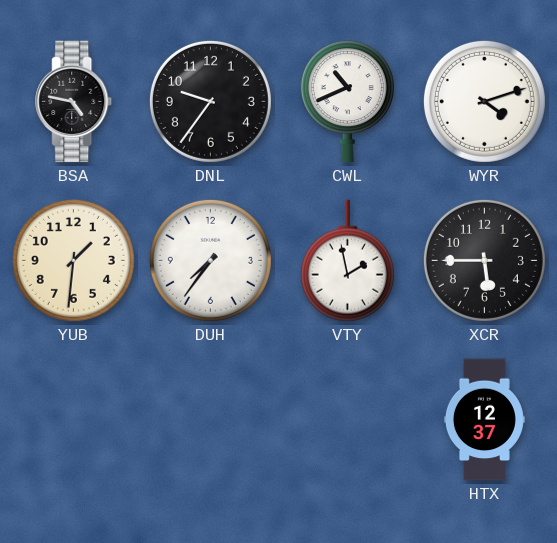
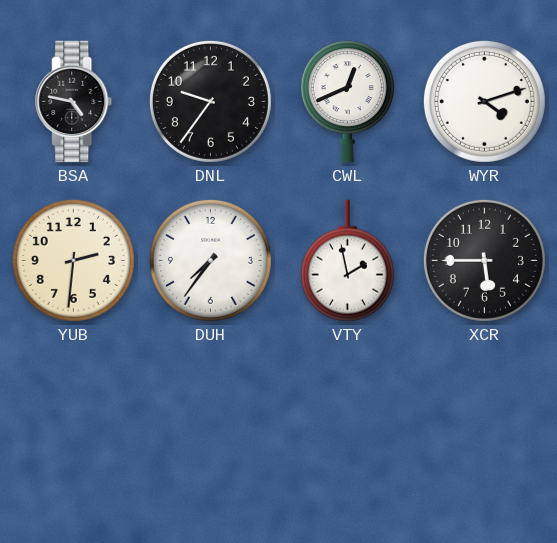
CWL: 10:41 -> 12:41
YUB: 1:31 -> 2:31
HTX: 12:37 -> none
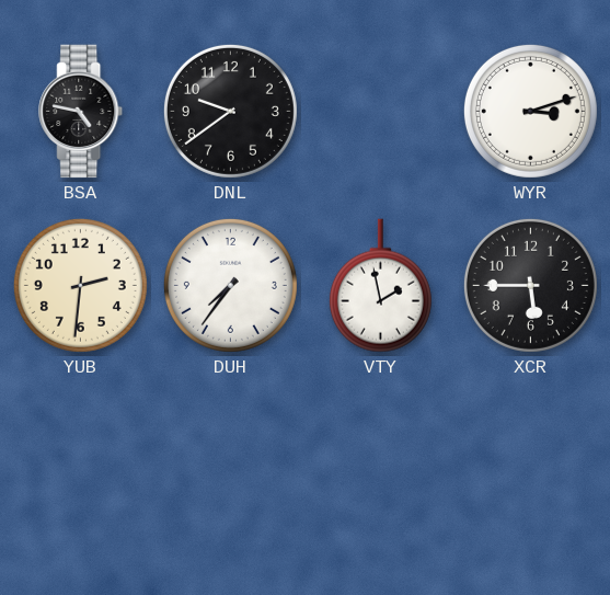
DNL: 9:36 -> 9:39
CWL: 12:41 -> none
WYR: 4:12 -> 3:12
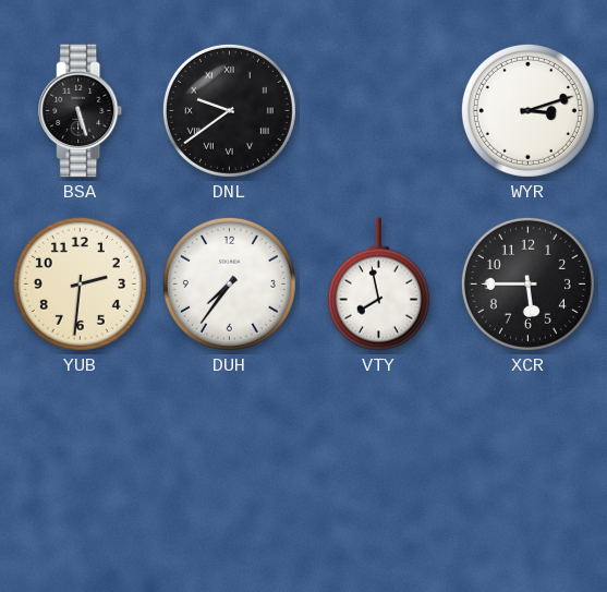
BSA: 4:47 -> 5:27
DNL numerals: Arabic -> Roman
VTY: 1:58 -> 7:58
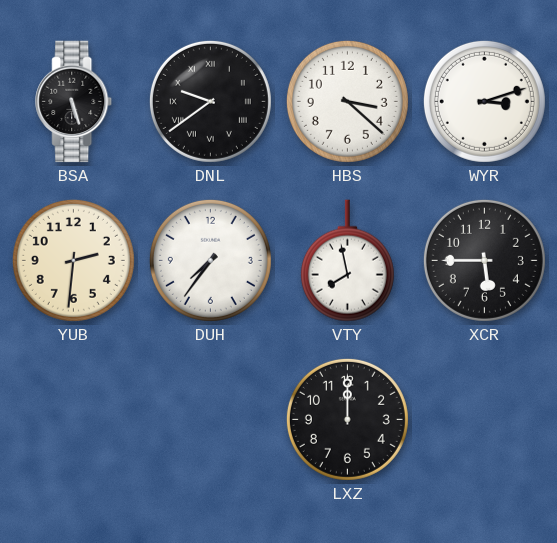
HBS: none -> 3:22
LXZ: none -> 12:00
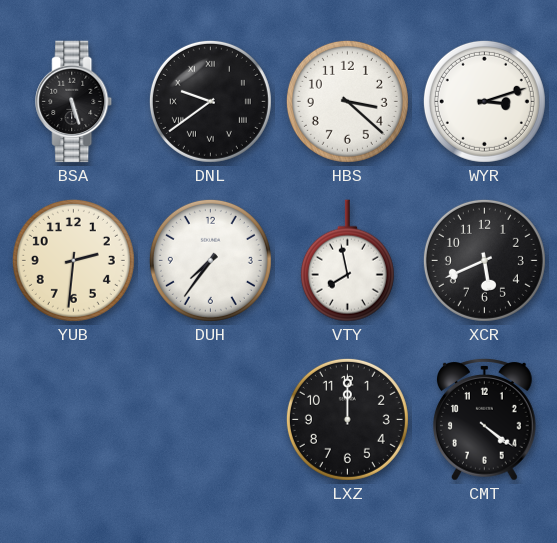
XCR: 5:45 -> 5:41
CMT: none -> 4:21
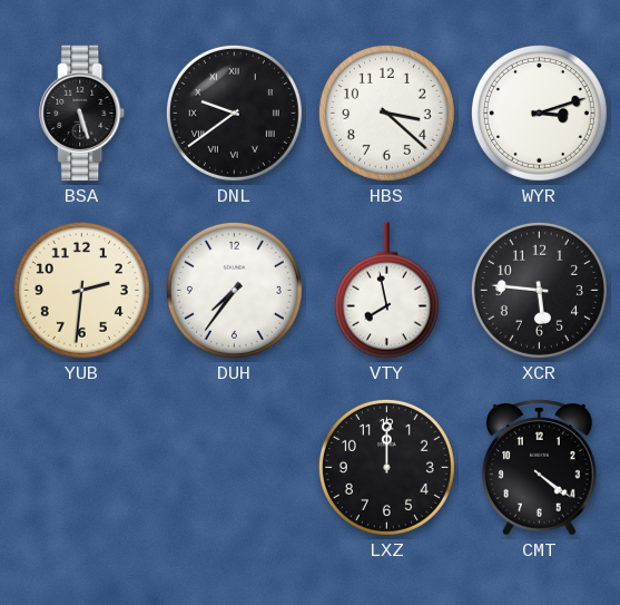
XCR: 5:41 -> 5:46
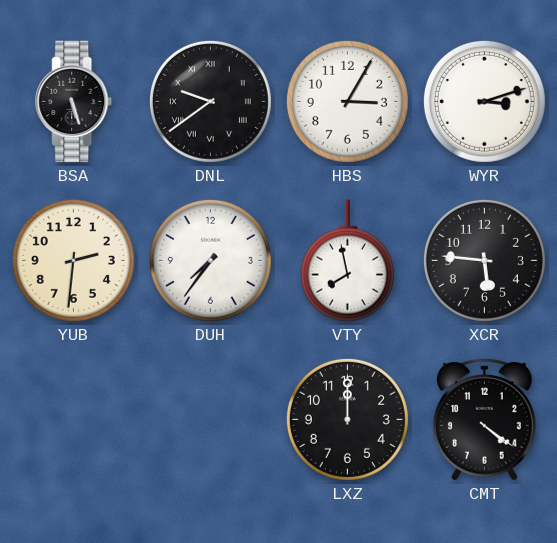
HBS: 3:22 -> 3:05
